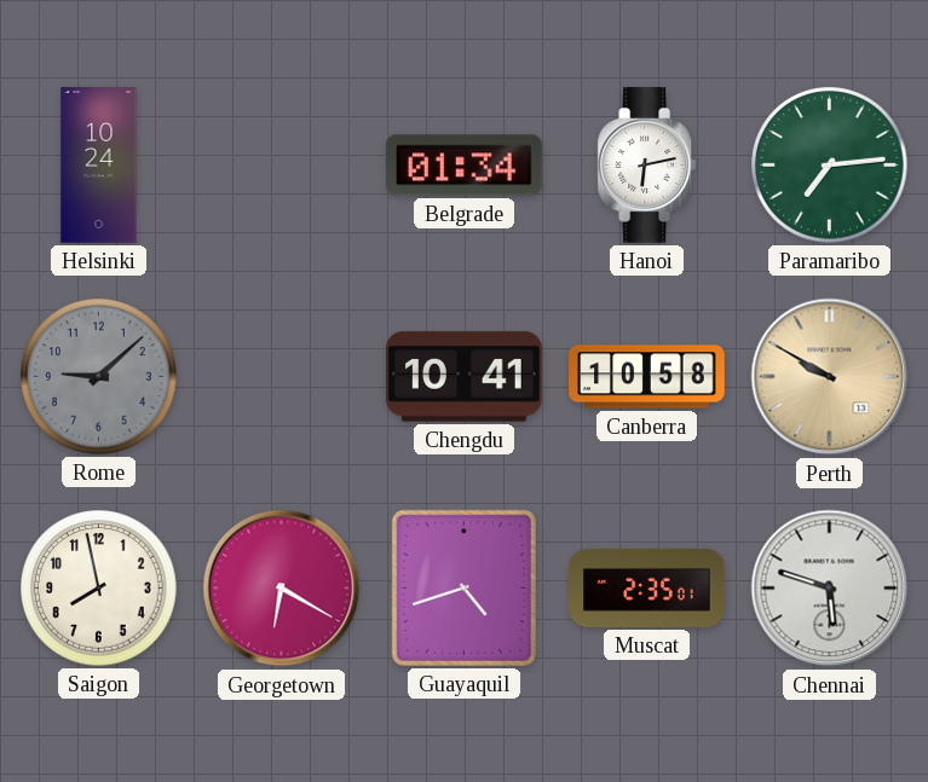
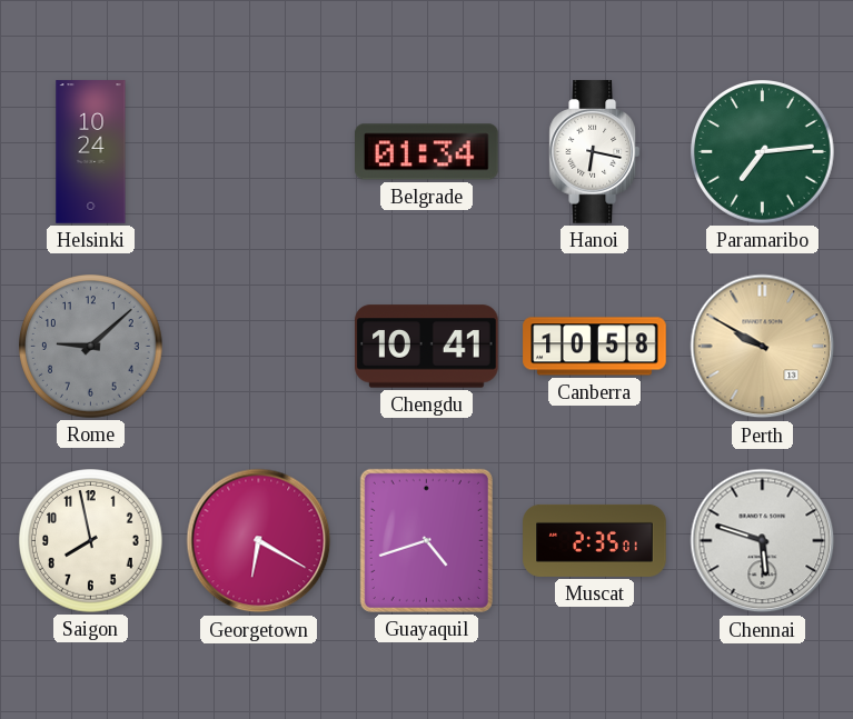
Hanoi: 6:13 -> 6:17
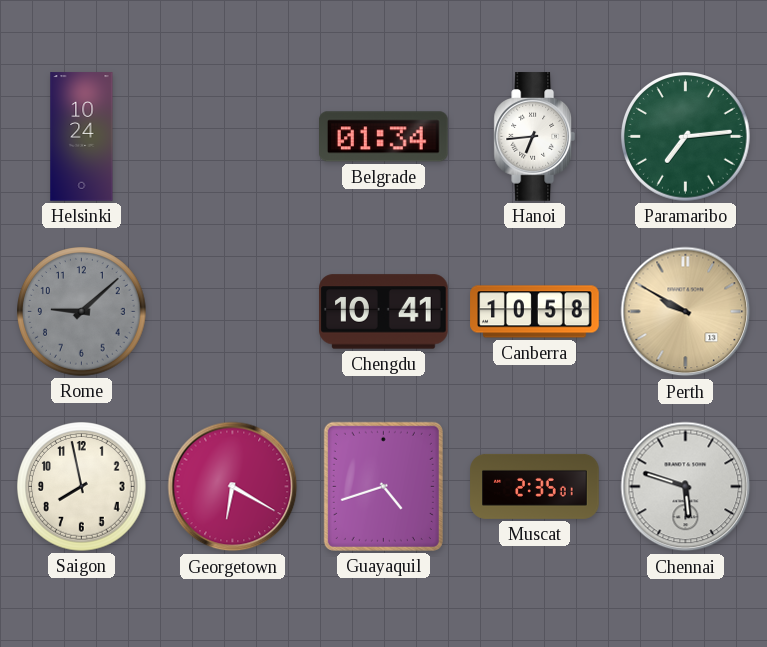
Hanoi: 6:17 -> 6:44
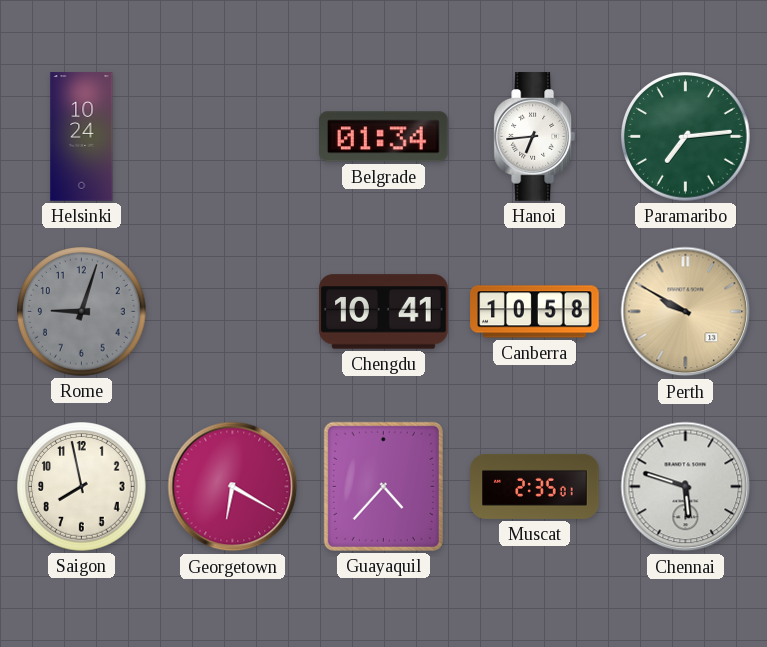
Rome: 9:08 -> 9:03
Guayaquil: 4:42 -> 4:37
